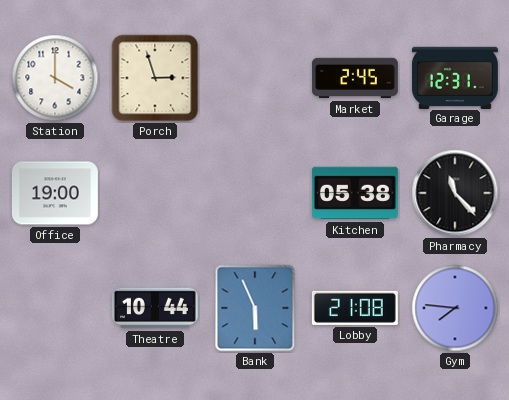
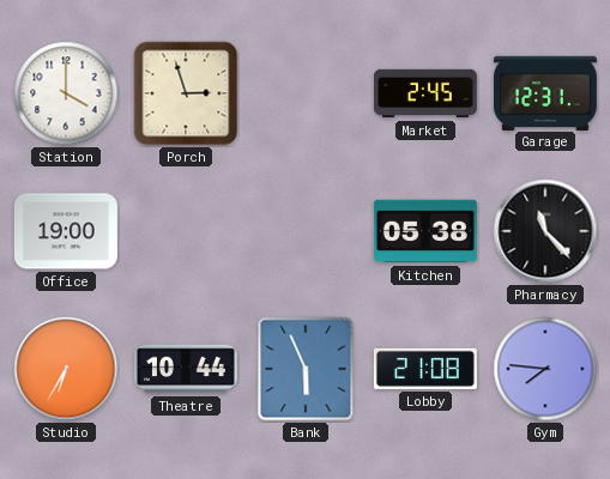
Studio: none -> 6:35
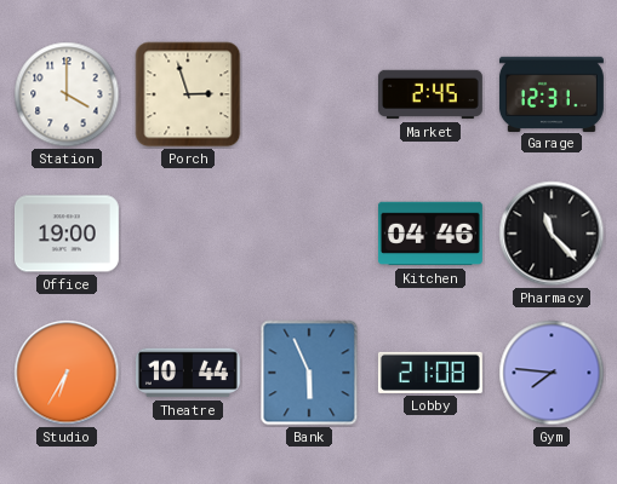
Kitchen: 05:38 -> 04:46
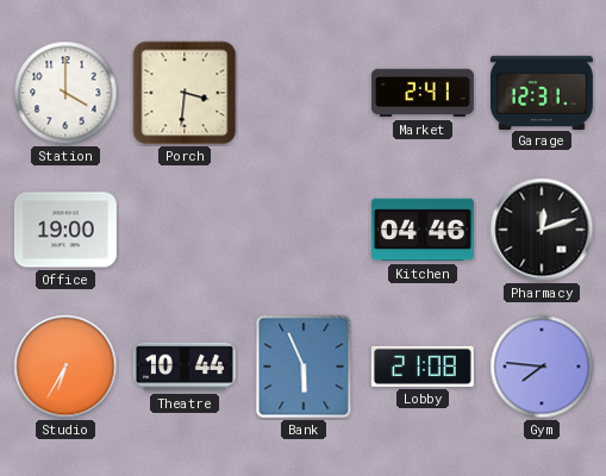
Porch: 2:57 -> 3:31
Market: 2:45 -> 2:41
Pharmacy: 11:23 -> 12:12
